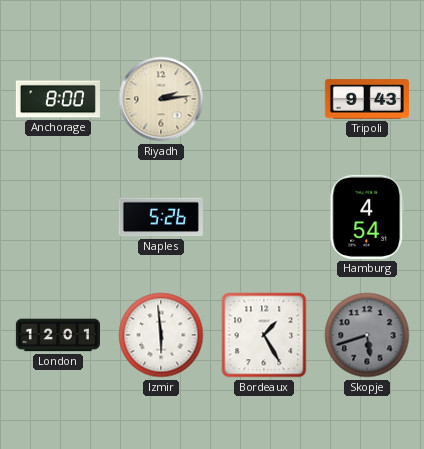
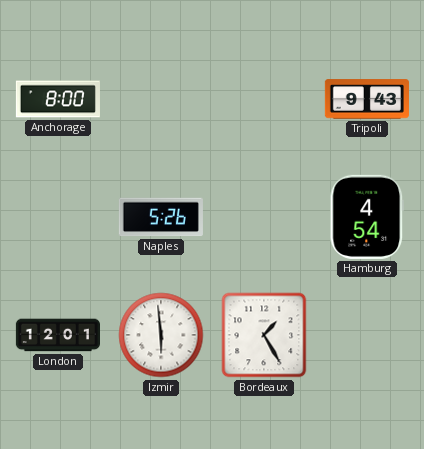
Riyadh: 2:14 -> none
Skopje: 5:42 -> none
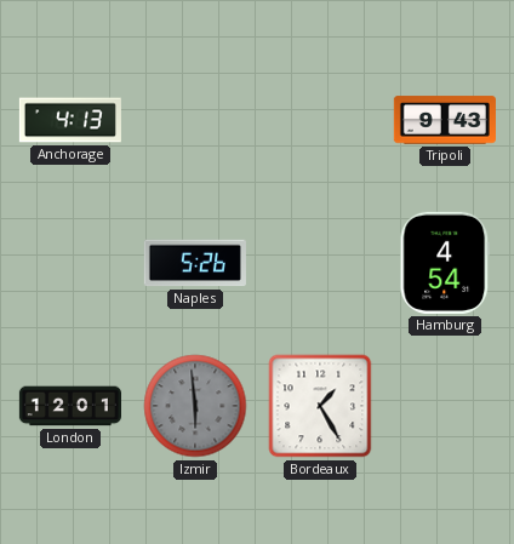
Anchorage: 8:00 -> 4:13
Izmir dial: white -> grey
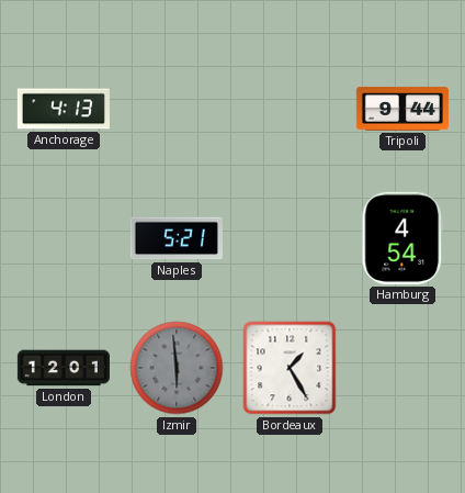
Tripoli: 9:43 -> 9:44
Naples: 5:26 -> 5:21
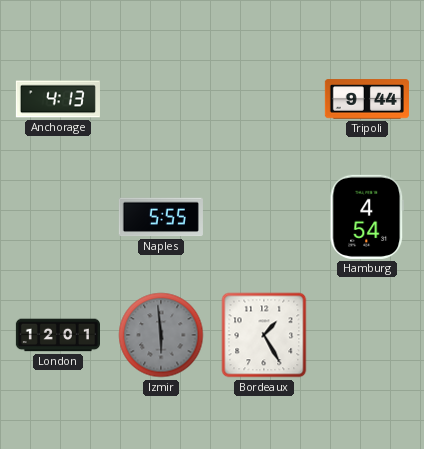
Naples: 5:21 -> 5:55
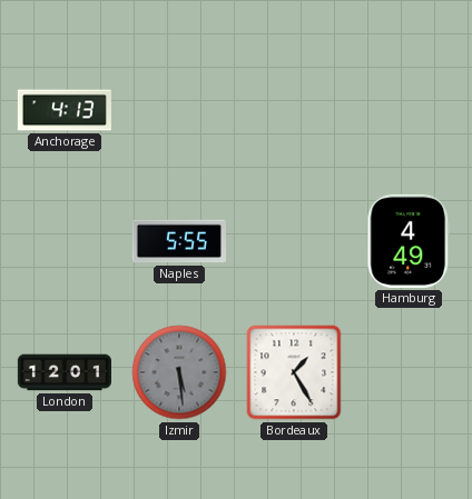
Tripoli: 9:44 -> none
Hamburg: 4:54 -> 4:49
Izmir: 5:59 -> 5:29
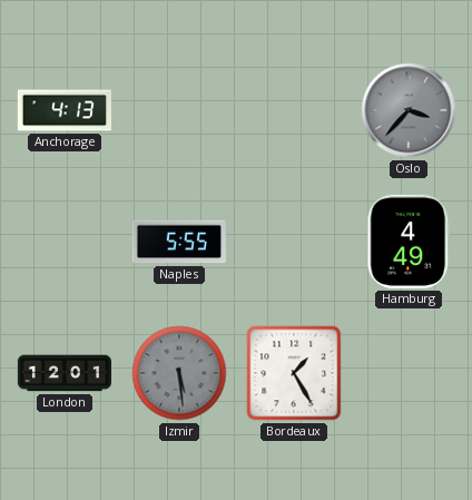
Oslo: none -> 3:37
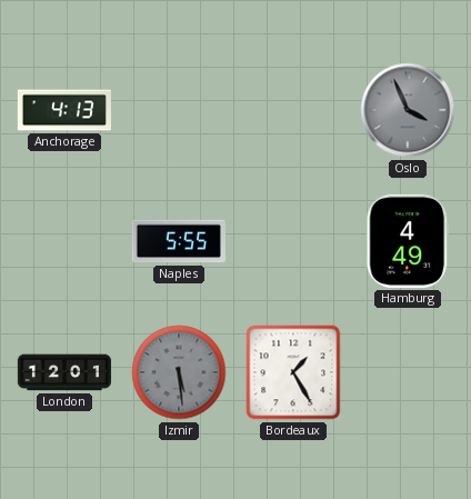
Oslo: 3:37 -> 3:56
